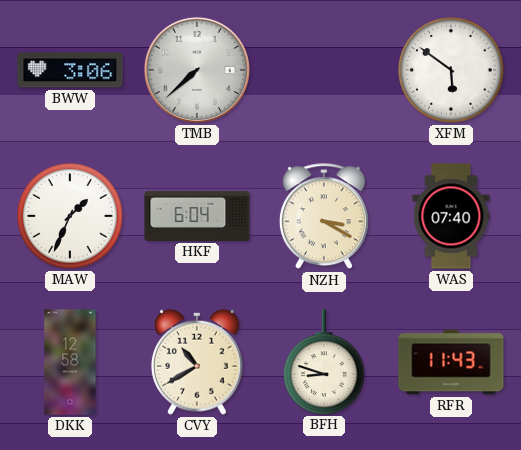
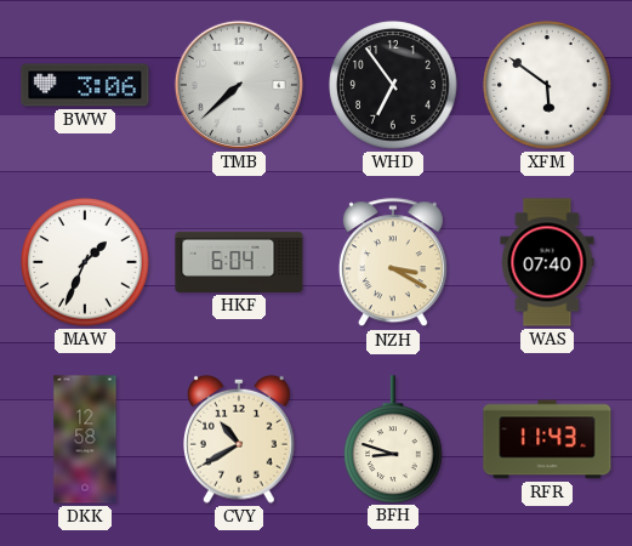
WHD: none -> 6:54
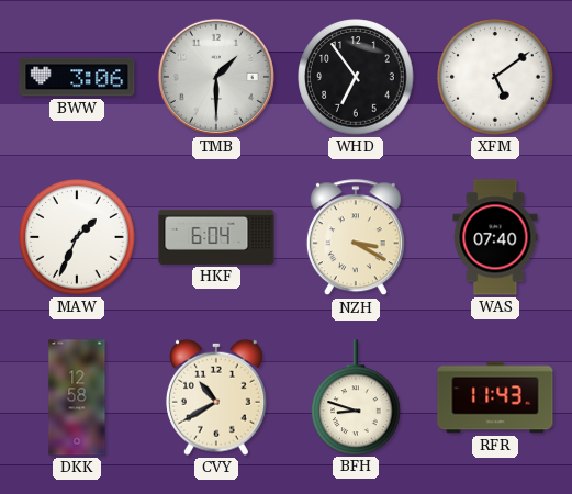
TMB: 7:38 -> 1:30
XFM: 5:51 -> 5:09
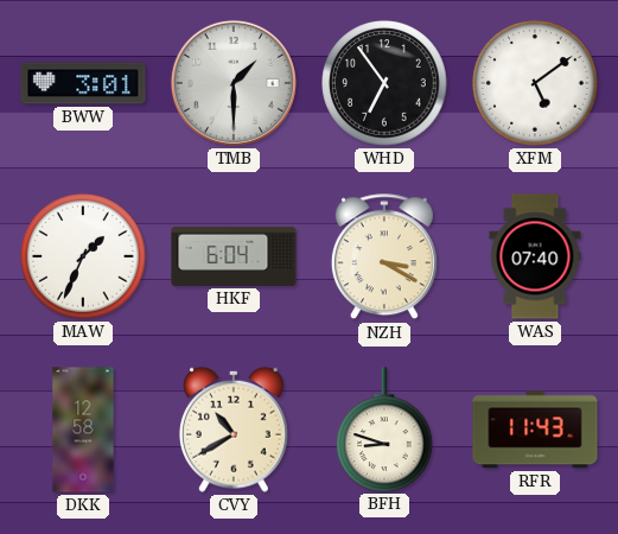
BWW: 3:06 -> 3:01
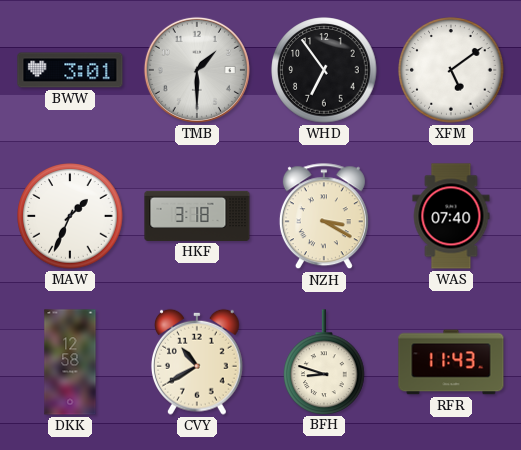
HKF: 6:04 -> 3:18
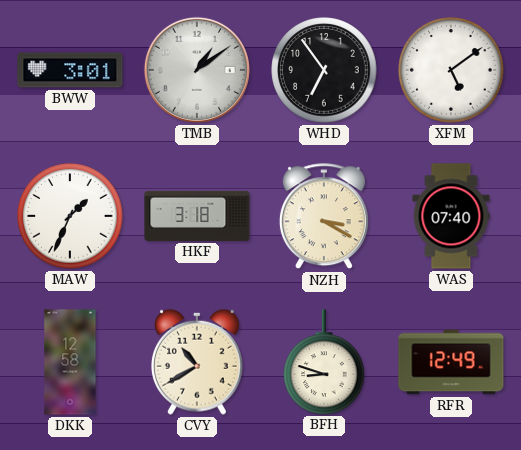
TMB: 1:30 -> 1:09
RFR: 11:43 -> 12:49
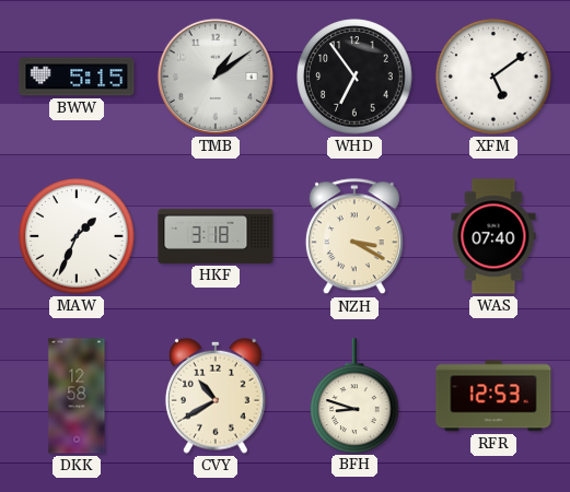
BWW: 3:01 -> 5:15
RFR: 12:49 -> 12:53
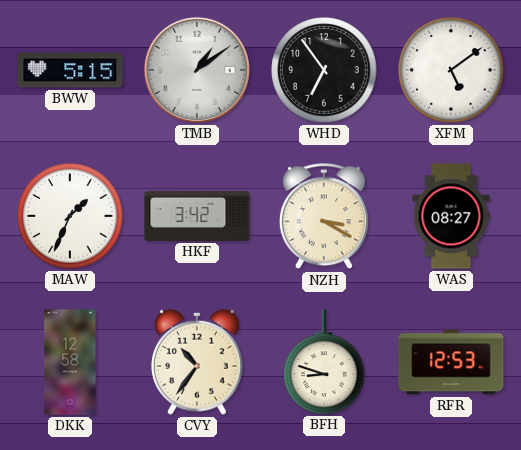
HKF: 3:18 -> 3:42
WAS: 07:40 -> 08:27
CVY: 10:40 -> 10:36
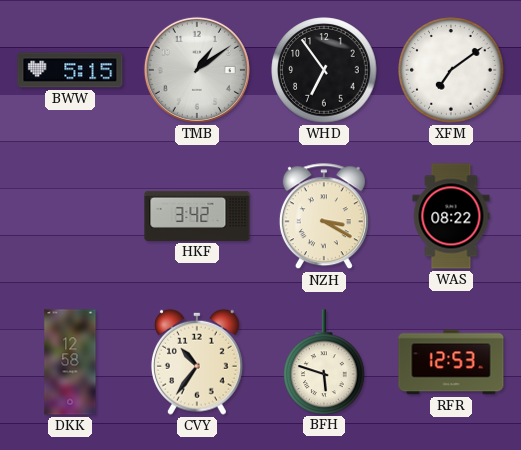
XFM: 5:09 -> 7:09
MAW: 1:34 -> none
WAS: 08:27 -> 08:22
BFH: 8:48 -> 5:48
